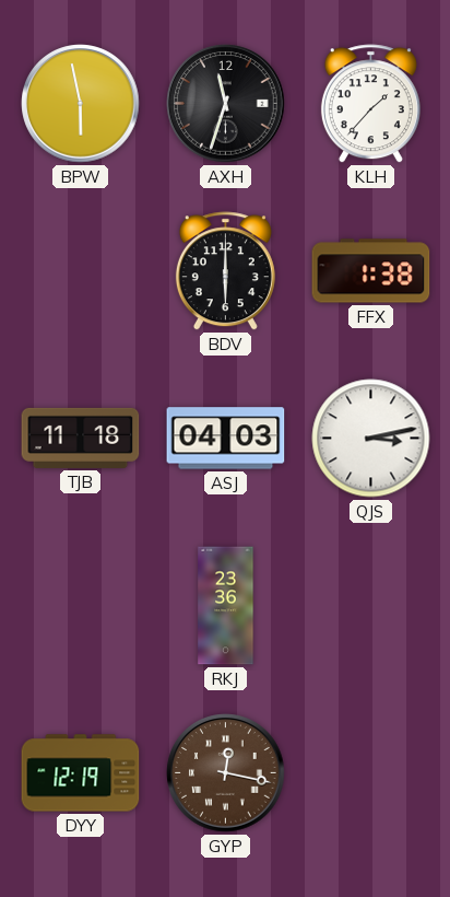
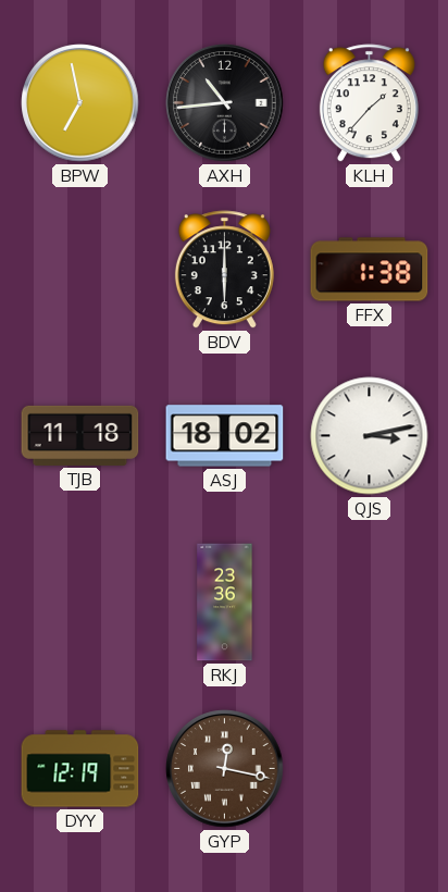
BPW: 5:58 -> 6:58
AXH: 11:33 -> 10:44
ASJ: 04:03 -> 18:02
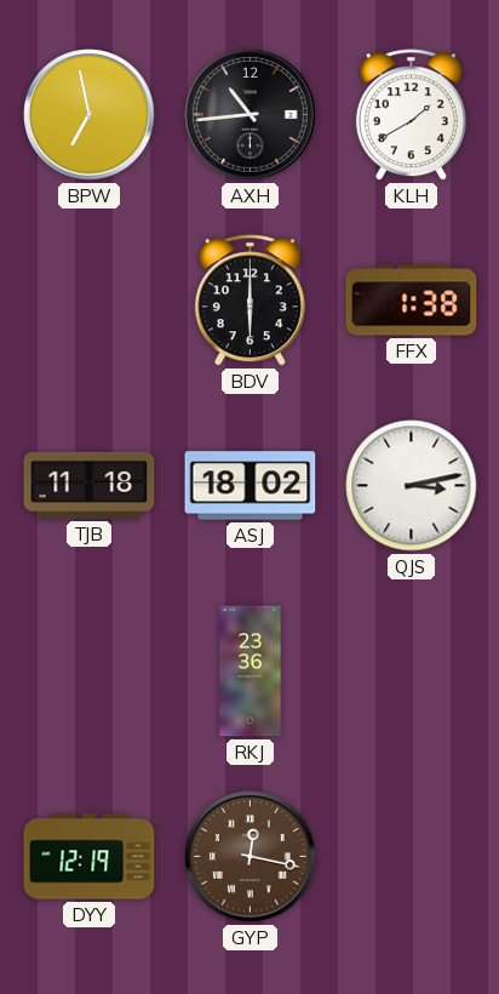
KLH: 1:37 -> 1:40
